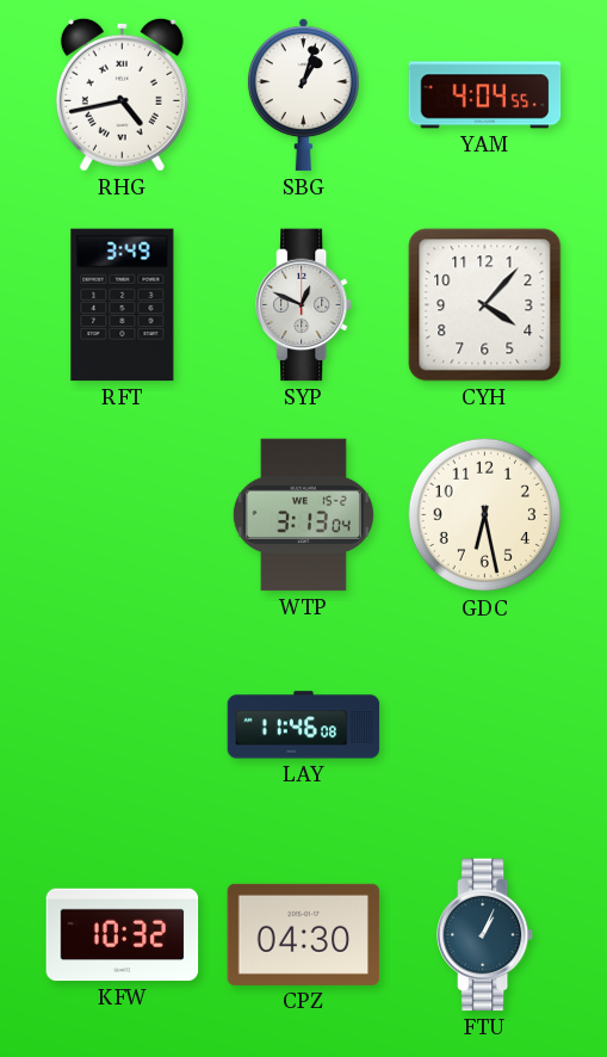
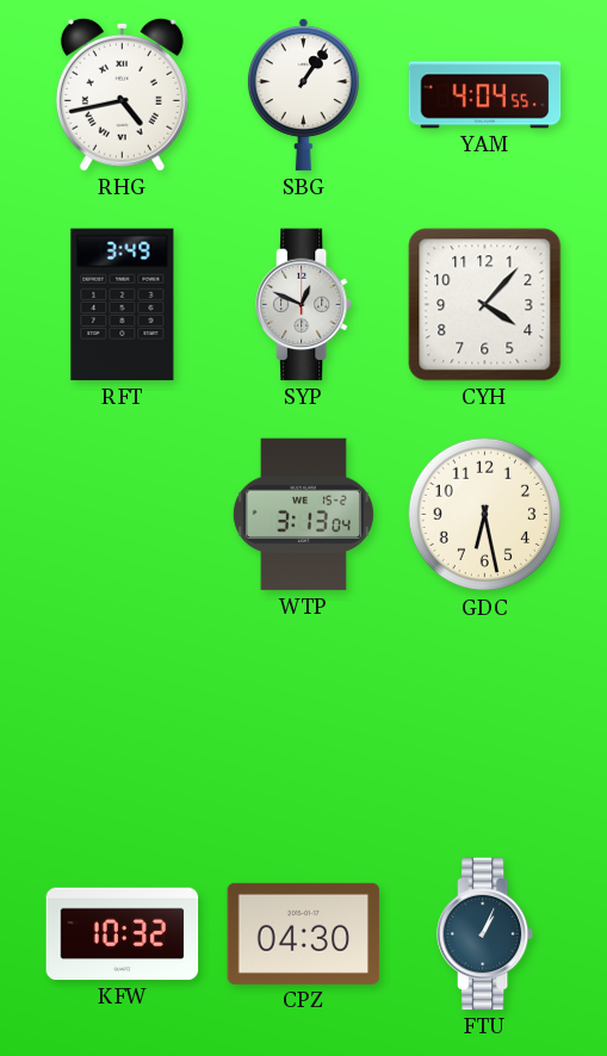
SBG: 1:03 -> 1:06
LAY: 11:46 -> none
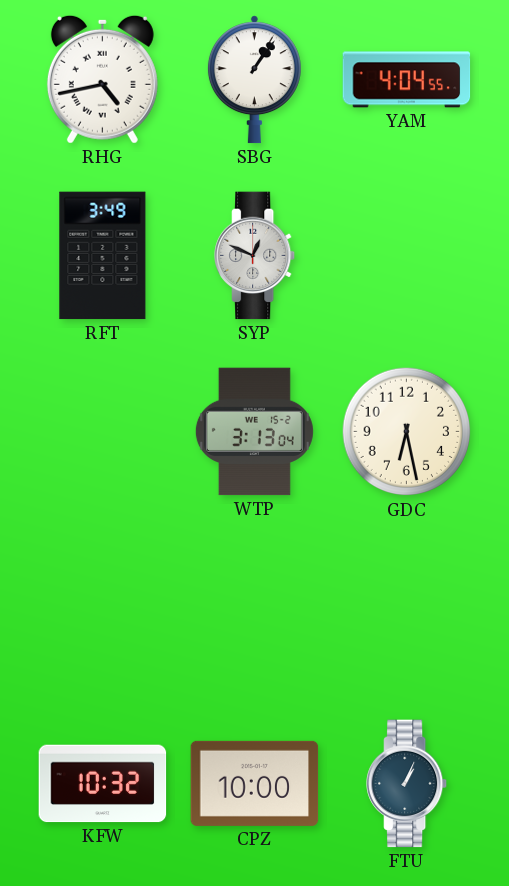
CYH: 4:07 -> none
CPZ: 04:30 -> 10:00
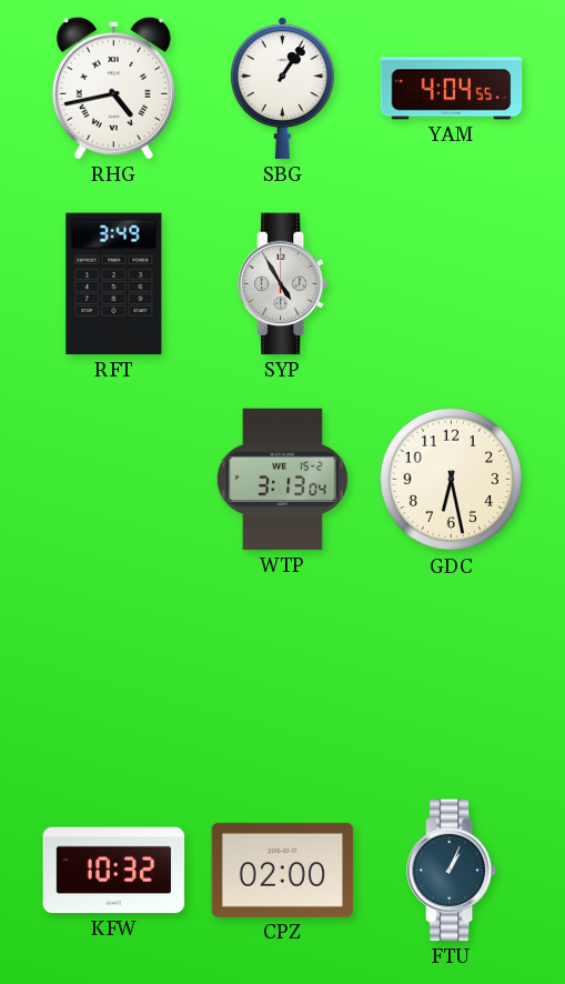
SYP: 12:49 -> 4:55
CPZ: 10:00 -> 02:00
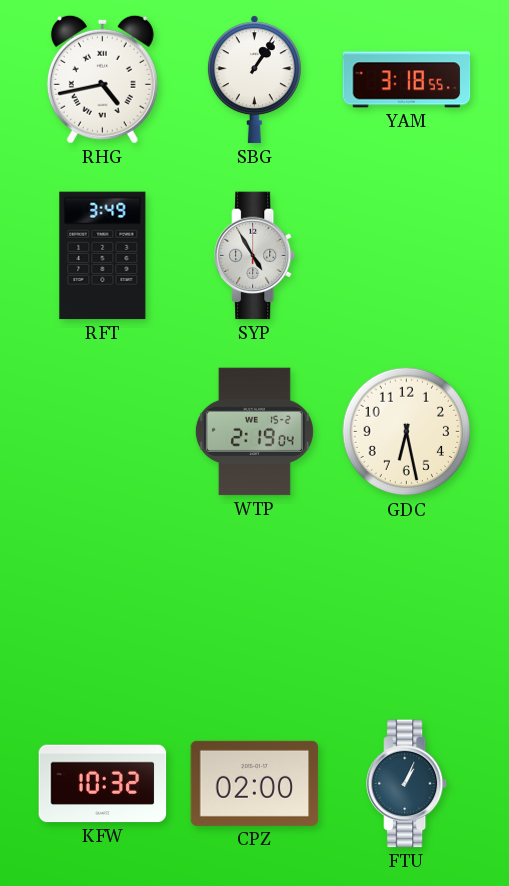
YAM: 4:04 -> 3:18
WTP: 3:13 -> 2:19
